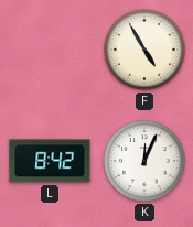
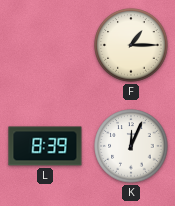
F: 4:55 -> 1:15
L: 8:42 -> 8:39
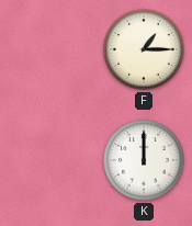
L: 8:39 -> none
K: 12:04 -> 12:00
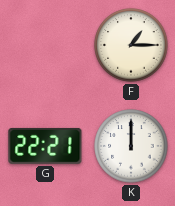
G: none -> 22:21
